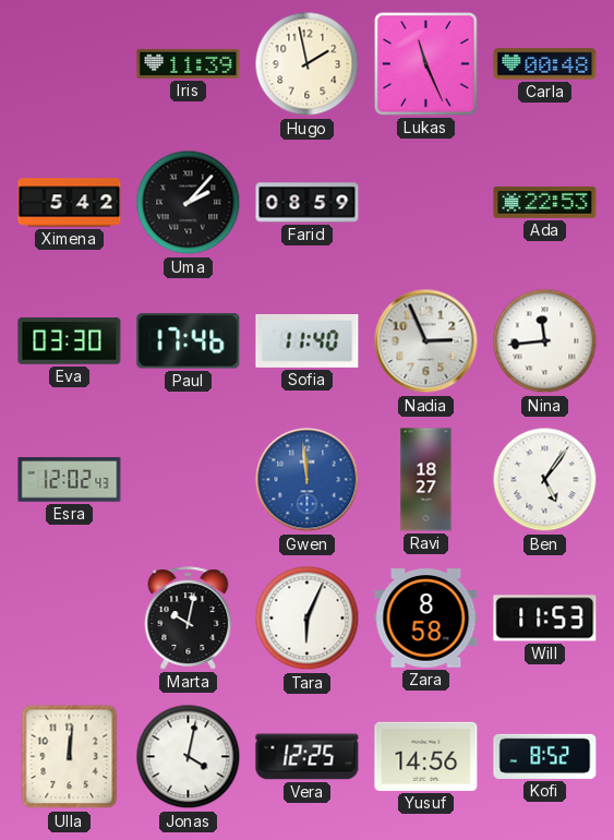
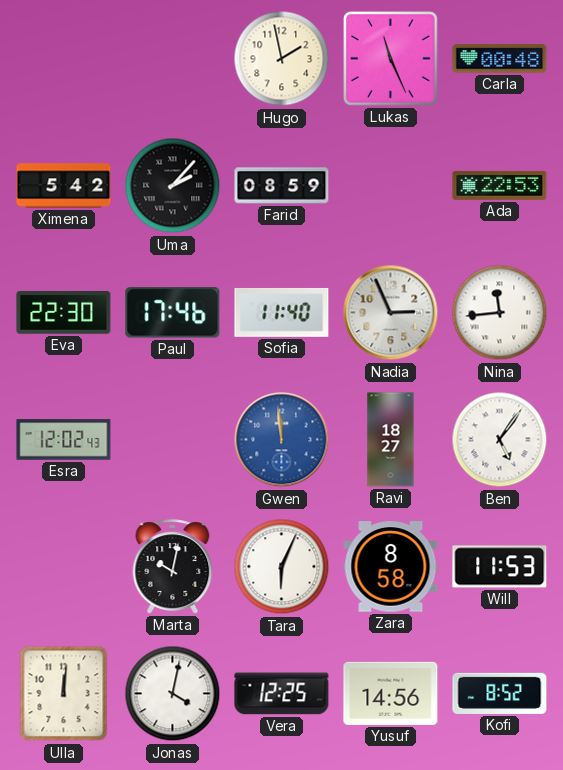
Iris: 11:39 -> none
Eva: 03:30 -> 22:30
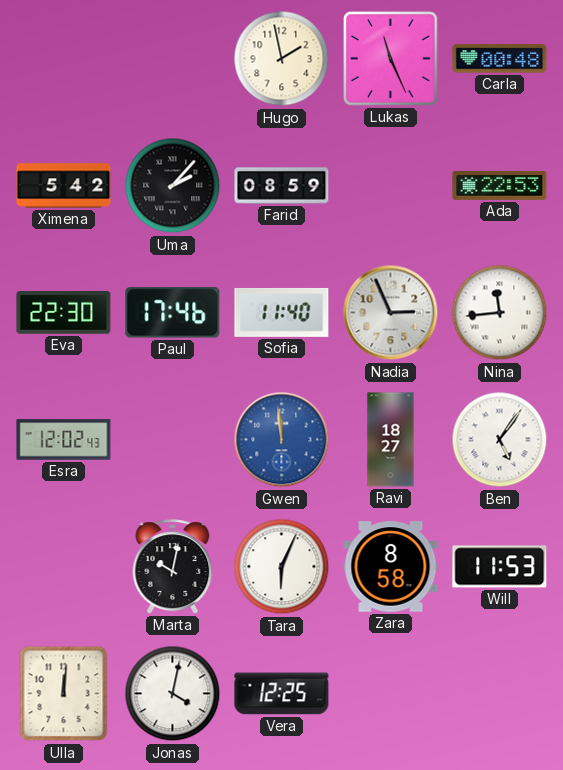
Yusuf: 14:56 -> none
Kofi: 8:52 -> none
